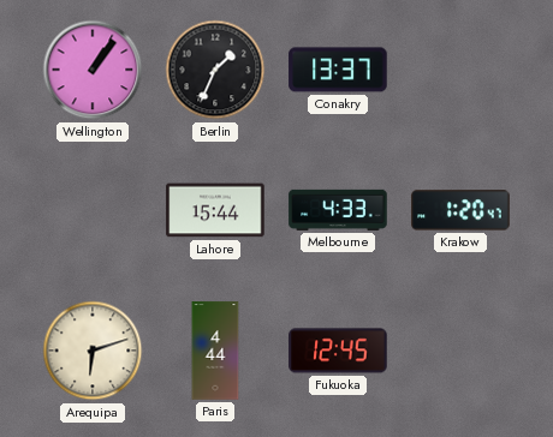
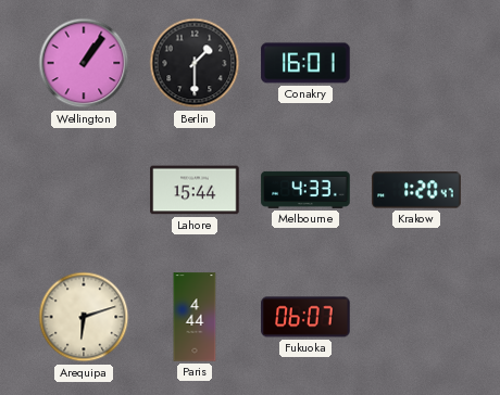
Berlin: 1:34 -> 1:30
Conakry: 13:37 -> 16:01
Fukuoka: 12:45 -> 06:07
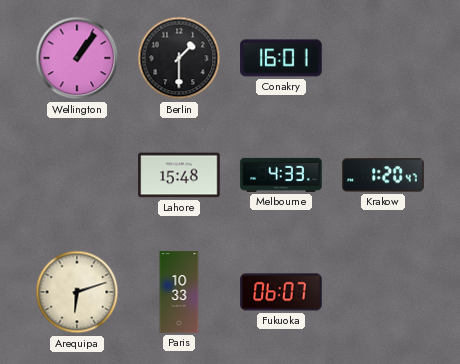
Lahore: 15:44 -> 15:48
Paris: 4:44 -> 10:33
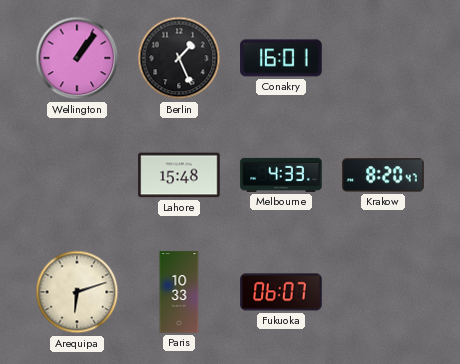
Berlin: 1:30 -> 1:26
Krakow: 1:20 -> 8:20
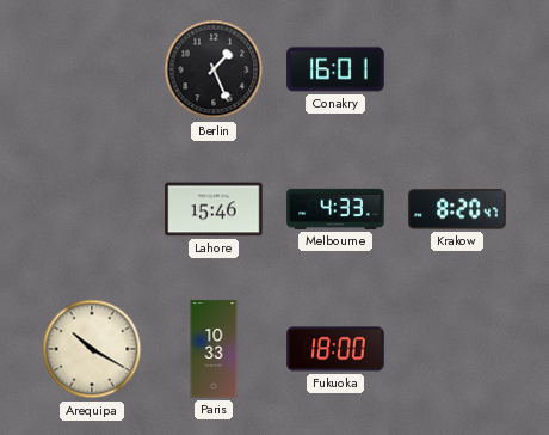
Wellington: 1:06 -> none
Lahore: 15:48 -> 15:46
Arequipa: 6:12 -> 10:20
Fukuoka: 06:07 -> 18:00
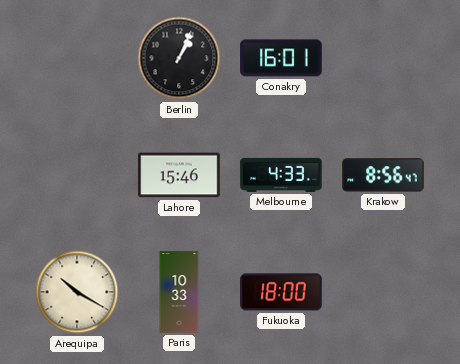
Berlin: 1:26 -> 1:04
Krakow: 8:20 -> 8:56
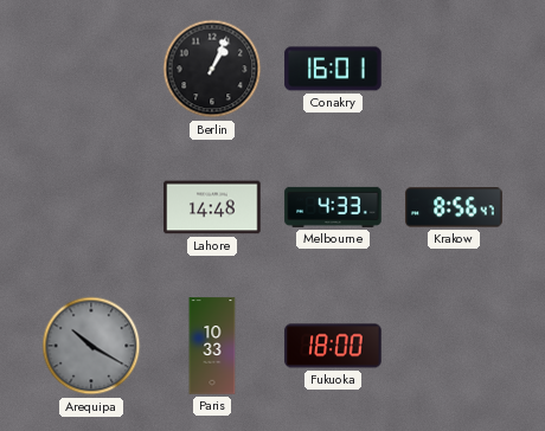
Lahore: 15:46 -> 14:48
Arequipa dial: cream -> grey
